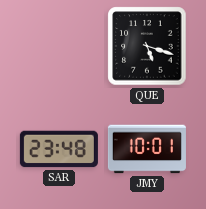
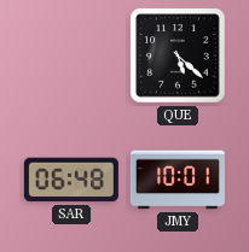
QUE: 5:18 -> 5:22
SAR: 23:48 -> 06:48
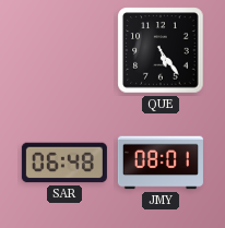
QUE: 5:22 -> 5:24
JMY: 10:01 -> 08:01
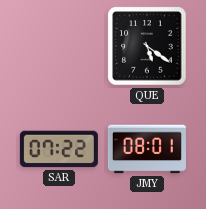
QUE: 5:24 -> 5:21
SAR: 06:48 -> 07:22
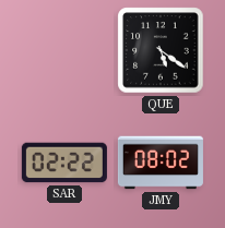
SAR: 07:22 -> 02:22
JMY: 08:01 -> 08:02
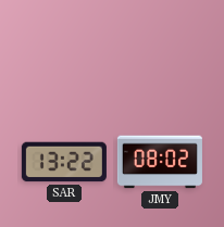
QUE: 5:21 -> none
SAR: 02:22 -> 13:22
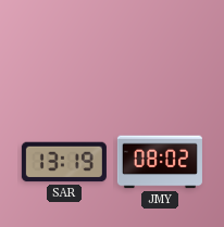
SAR: 13:22 -> 13:19
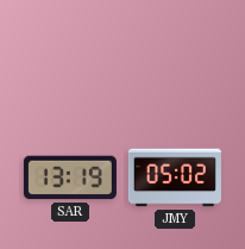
JMY: 08:02 -> 05:02
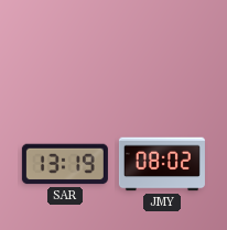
JMY: 05:02 -> 08:02
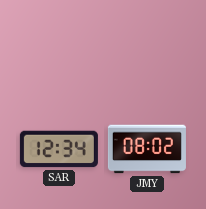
SAR: 13:19 -> 12:34
